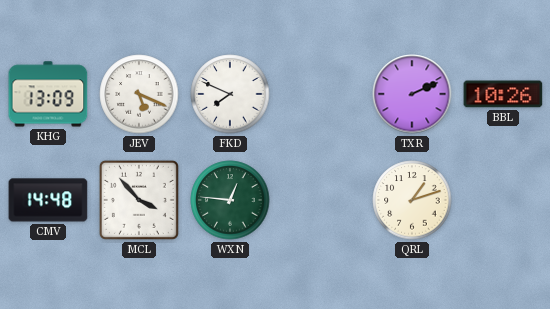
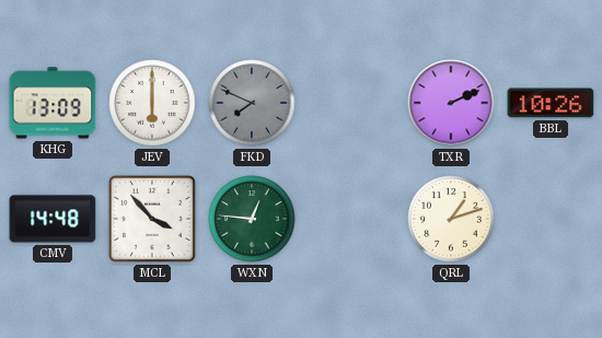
JEV: 5:19 -> 6:00
FKD dial: white -> grey
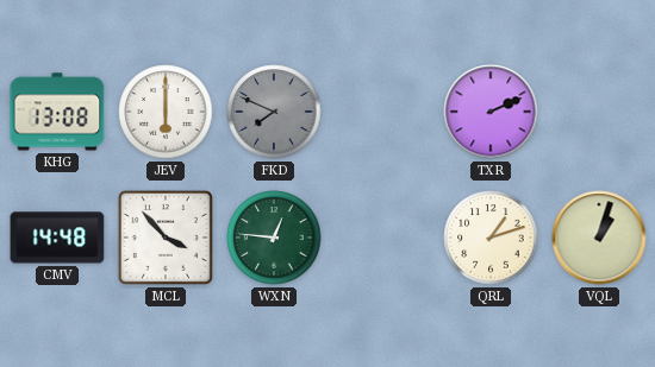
KHG: 13:09 -> 13:08
BBL: 10:26 -> none
VQL: none -> 1:03
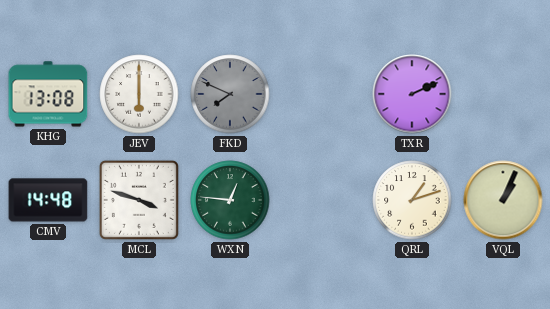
MCL: 3:53 -> 3:48
VQL: 1:03 -> 1:04
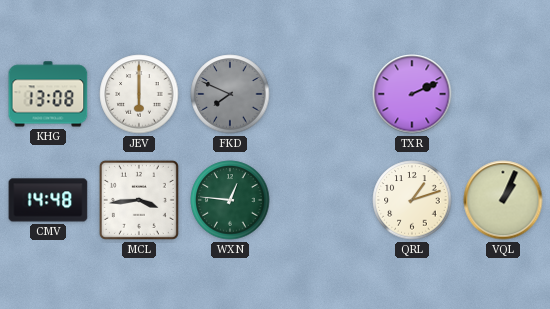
MCL: 3:48 -> 3:44
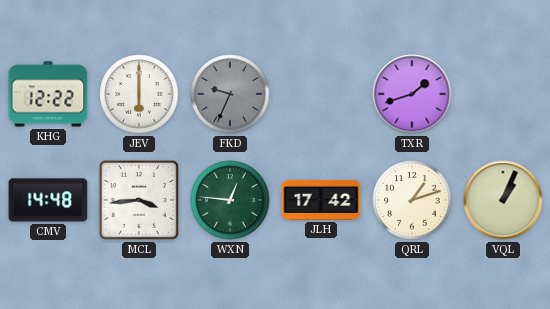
KHG: 13:08 -> 12:22
FKD: 7:49 -> 9:34
TXR: 2:11 -> 1:42
JLH: none -> 17:42
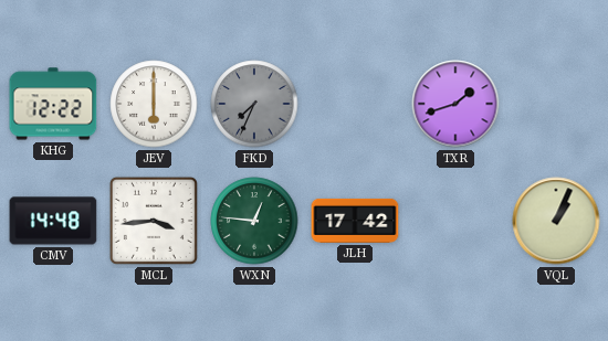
FKD: 9:34 -> 7:34
QRL: 1:12 -> none
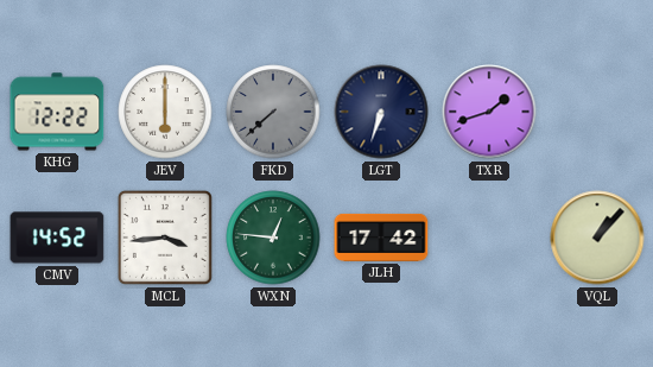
FKD: 7:34 -> 7:38
LGT: none -> 6:33
CMV: 14:48 -> 14:52
VQL: 1:04 -> 1:07
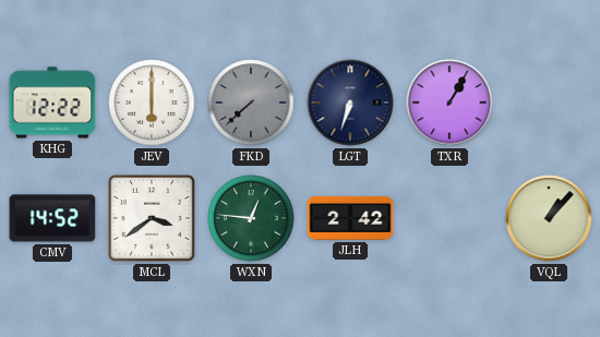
TXR: 1:42 -> 1:05
MCL: 3:44 -> 3:39
JLH: 17:42 -> 2:42
